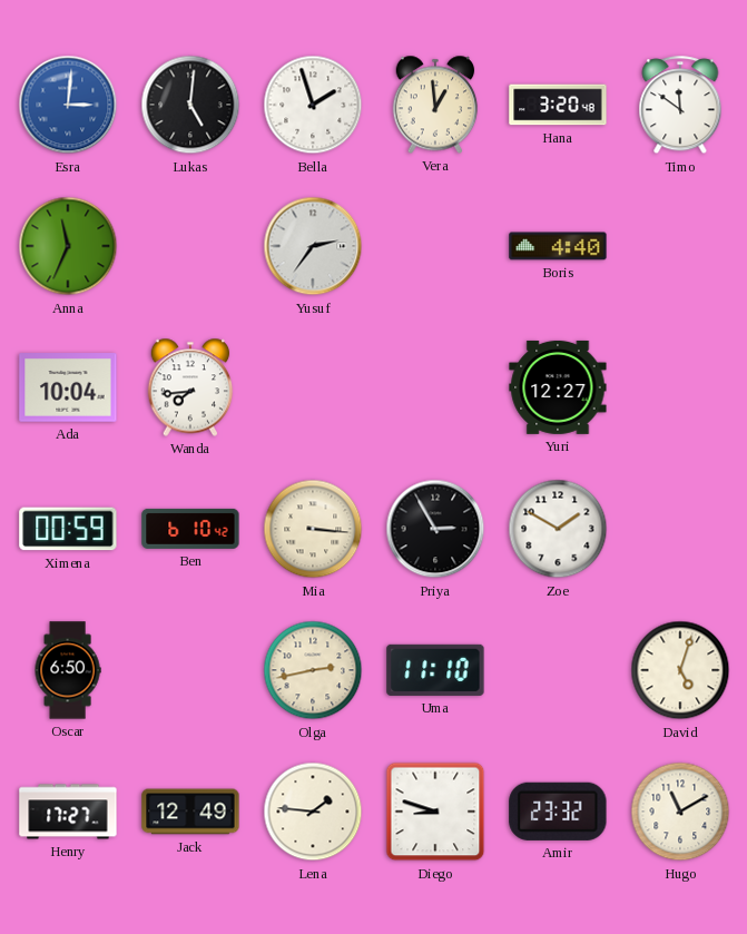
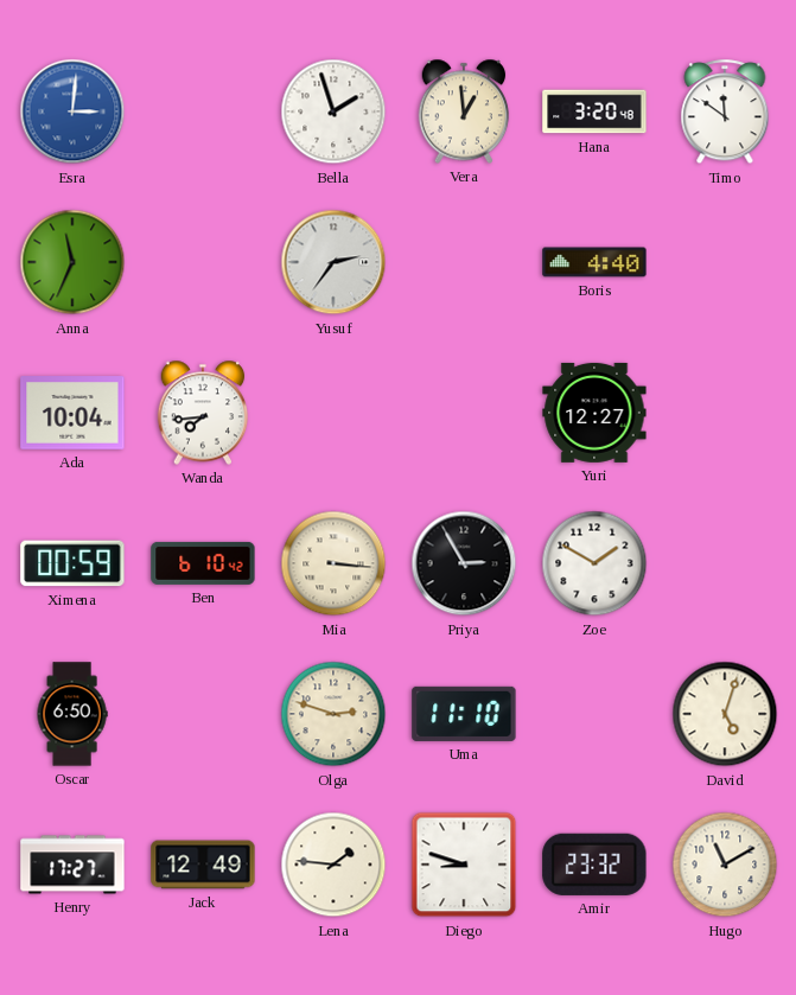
Lukas: 5:01 -> none
Olga: 2:43 -> 2:48
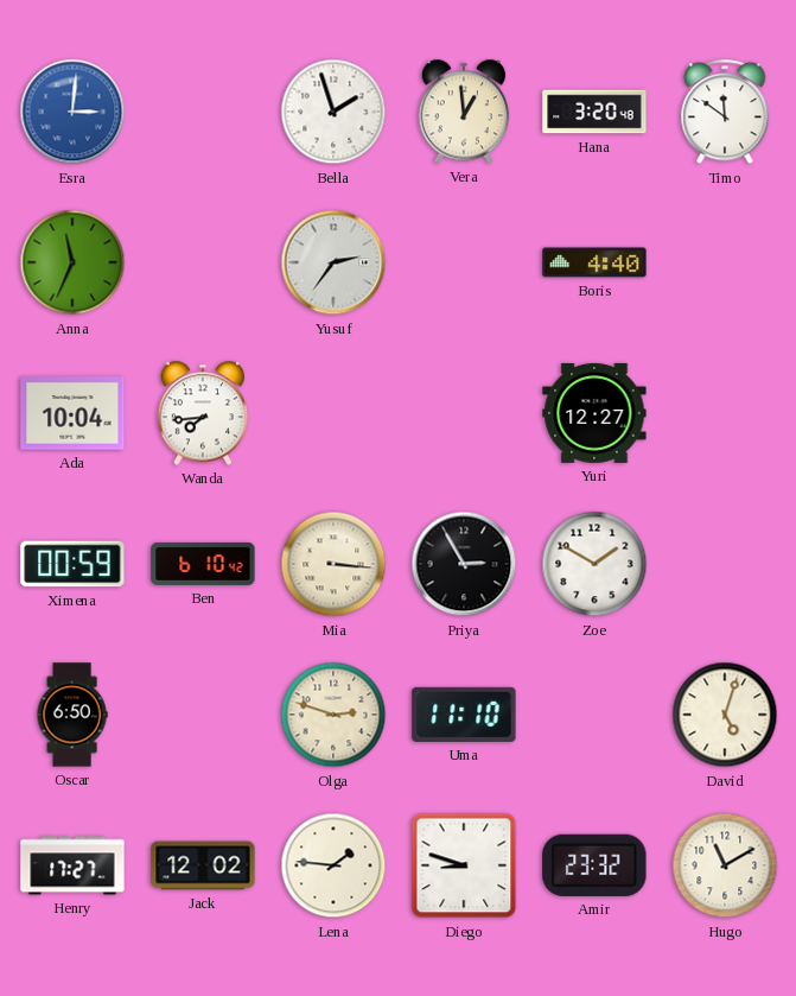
Jack: 12:49 -> 12:02
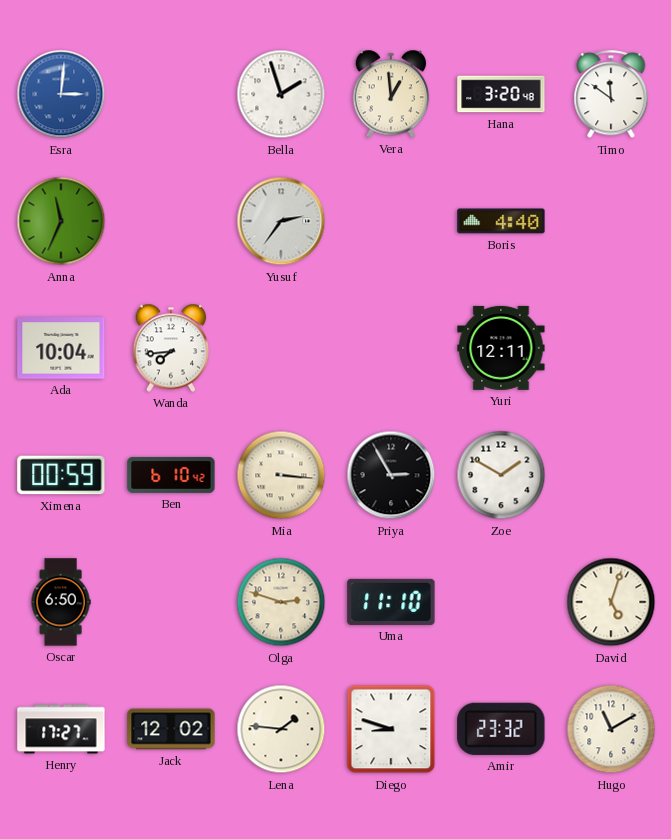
Yuri: 12:27 -> 12:11
